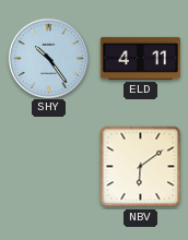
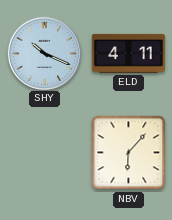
SHY: 10:24 -> 10:19
NBV: 6:09 -> 6:07
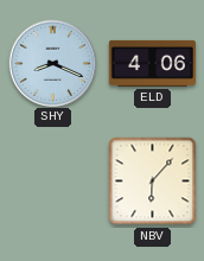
SHY: 10:19 -> 8:19
ELD: 4:11 -> 4:06
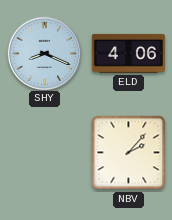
NBV: 6:07 -> 2:07
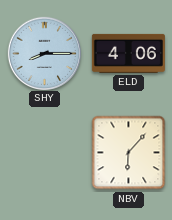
SHY: 8:19 -> 8:15
NBV: 2:07 -> 6:07
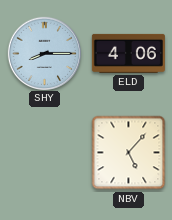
NBV: 6:07 -> 5:07
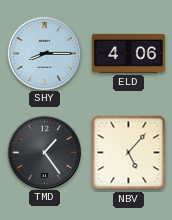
TMD: none -> 1:24
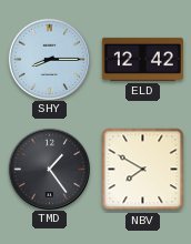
ELD: 4:06 -> 12:42
NBV: 5:07 -> 7:50
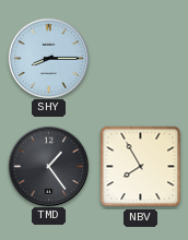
ELD: 12:42 -> none
NBV: 7:50 -> 7:55
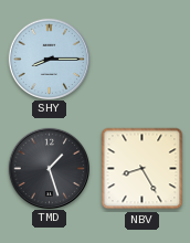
TMD: 1:24 -> 1:27
NBV: 7:55 -> 8:25
